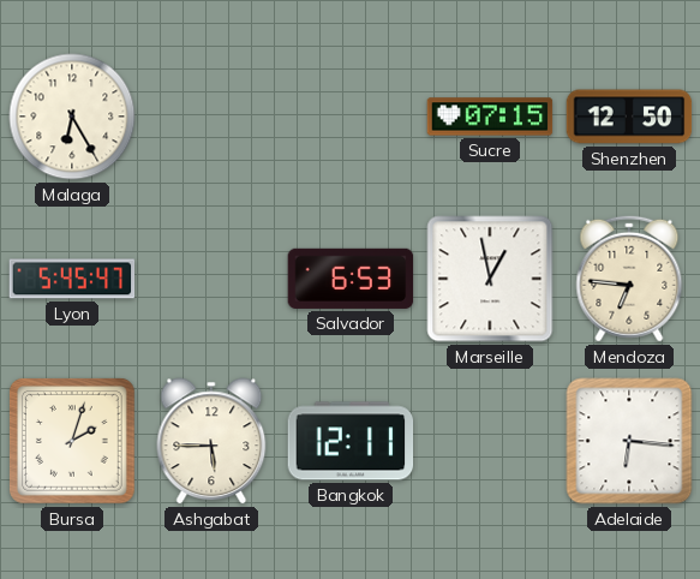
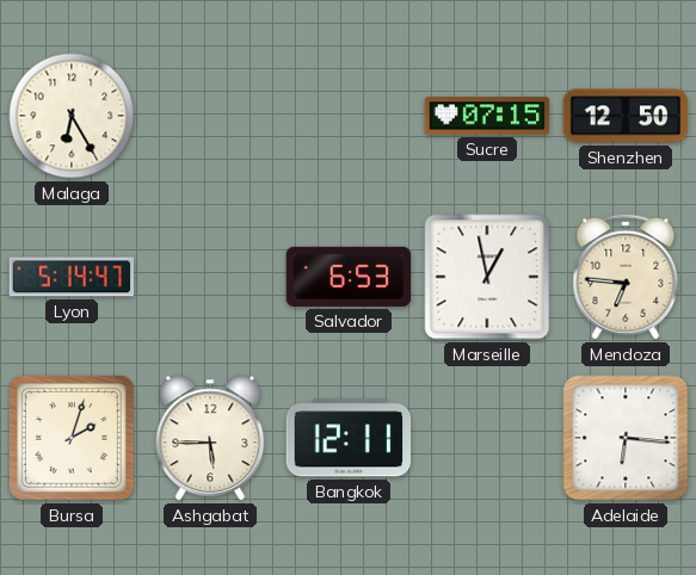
Lyon: 5:45 -> 5:14
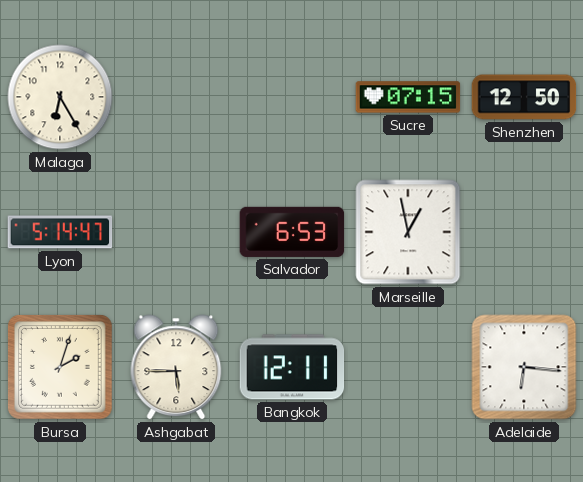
Mendoza: 6:46 -> none
